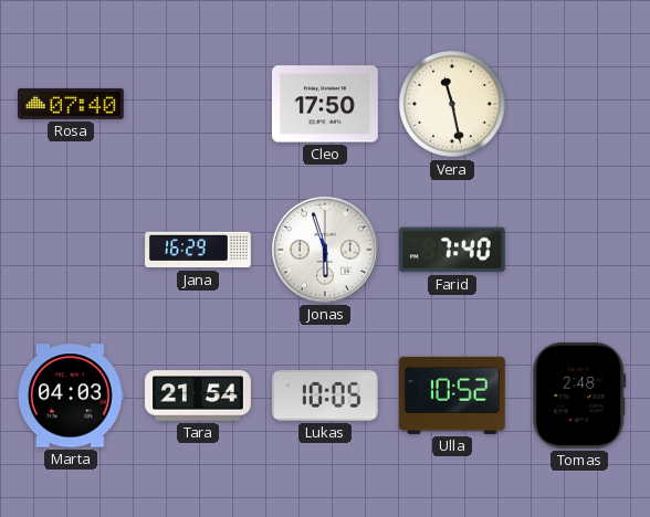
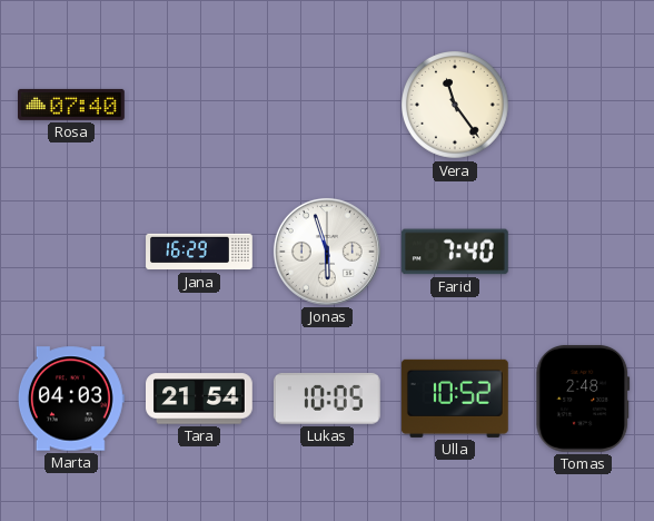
Cleo: 17:50 -> none
Vera: 11:28 -> 11:24
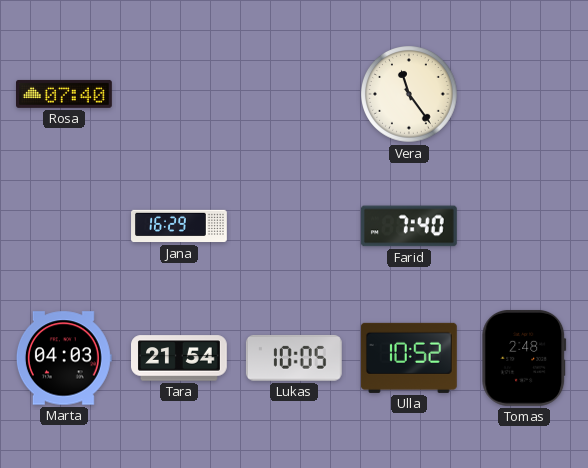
Jonas: 5:57 -> none
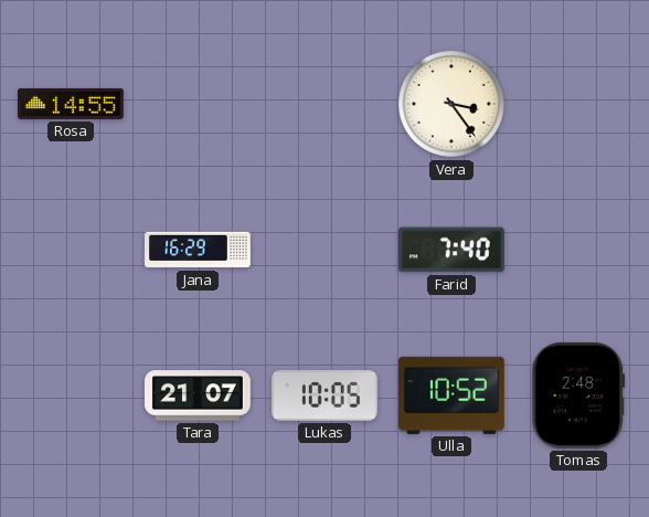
Rosa: 07:40 -> 14:55
Vera: 11:24 -> 3:24
Marta: 04:03 -> none
Tara: 21:54 -> 21:07
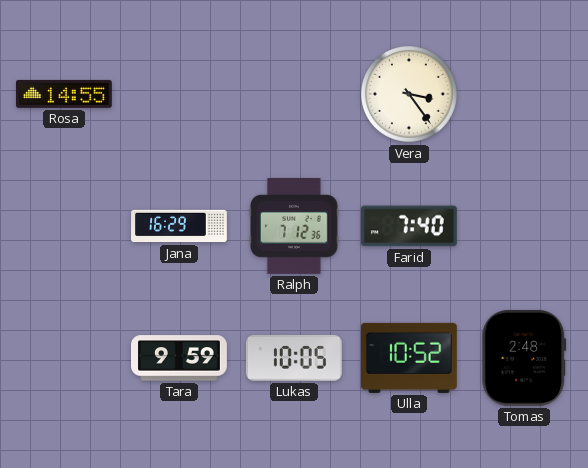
Ralph: none -> 7:12
Tara: 21:07 -> 9:59
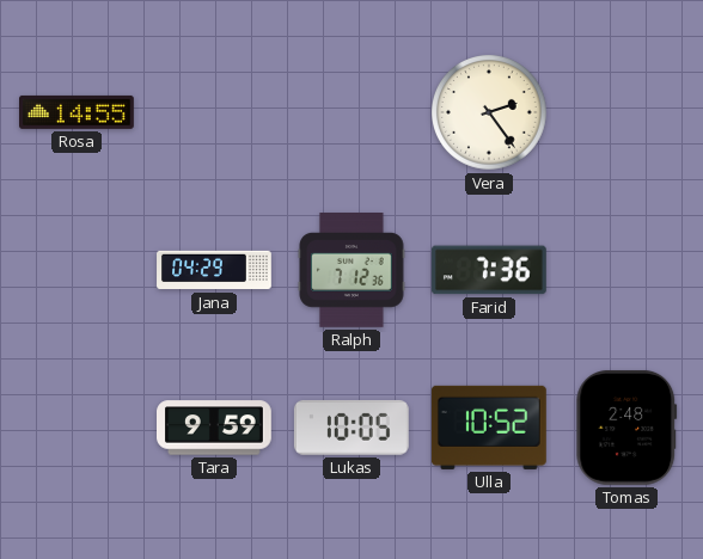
Vera: 3:24 -> 2:24
Jana: 16:29 -> 04:29
Farid: 7:40 -> 7:36
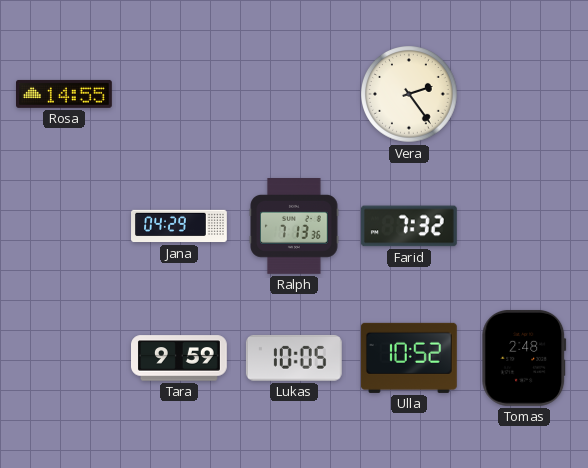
Ralph: 7:12 -> 7:13
Farid: 7:36 -> 7:32
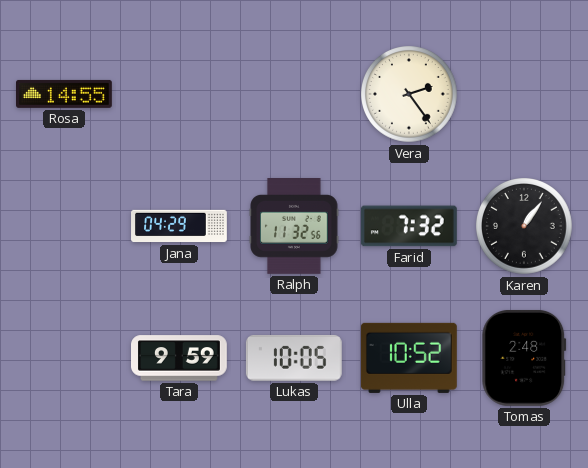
Ralph: 7:13 -> 11:32
Karen: none -> 1:06
